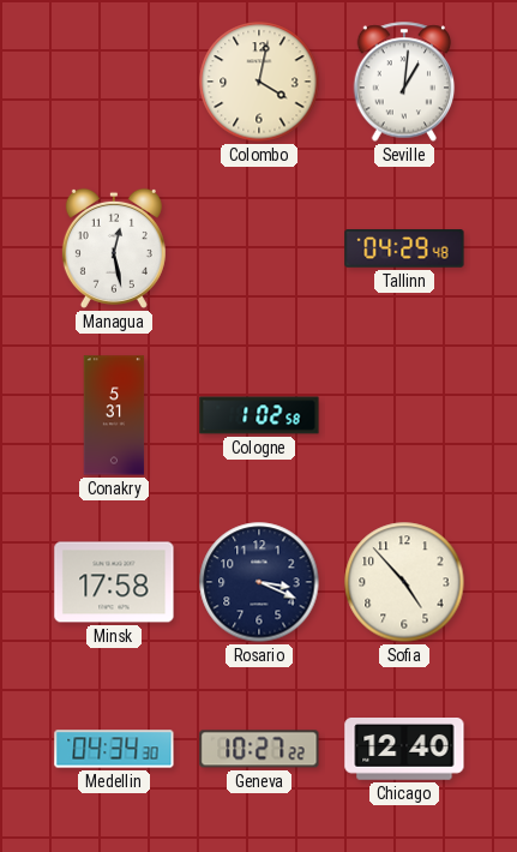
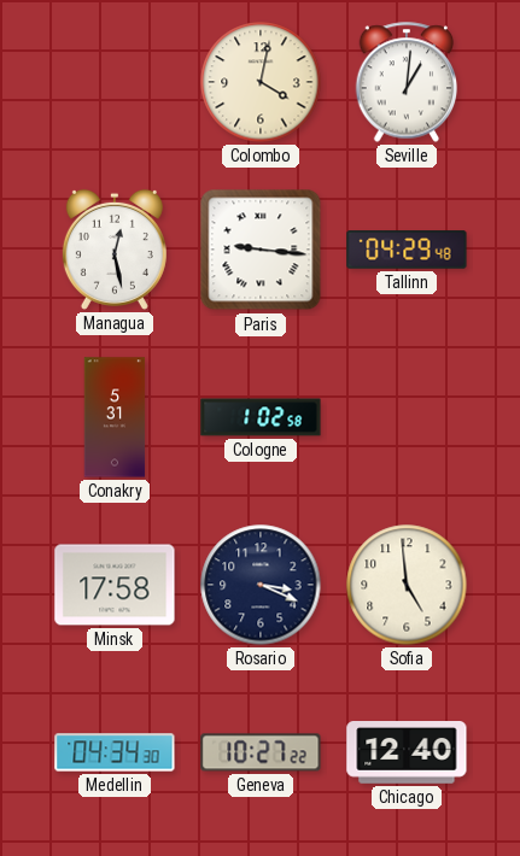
Paris: none -> 9:16
Sofia: 4:53 -> 4:59
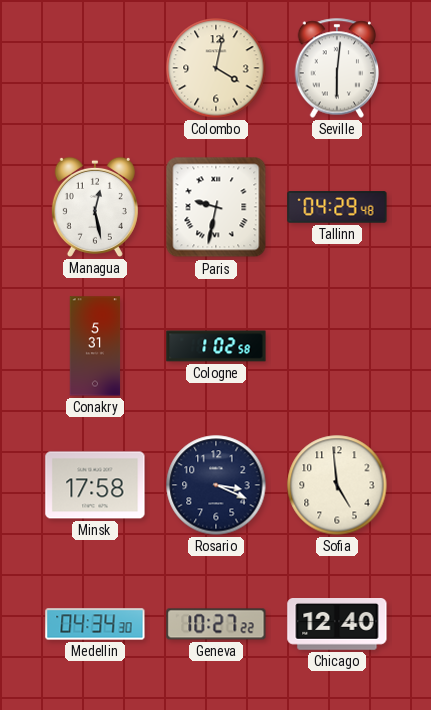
Seville: 1:01 -> 6:01
Paris: 9:16 -> 9:32
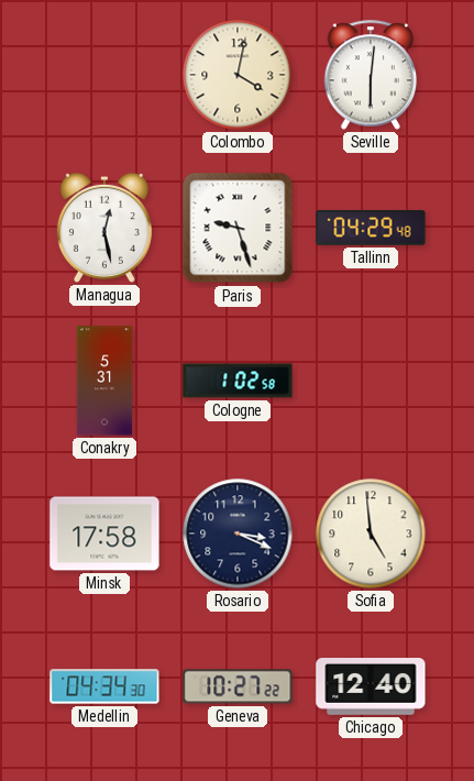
Paris: 9:32 -> 9:27
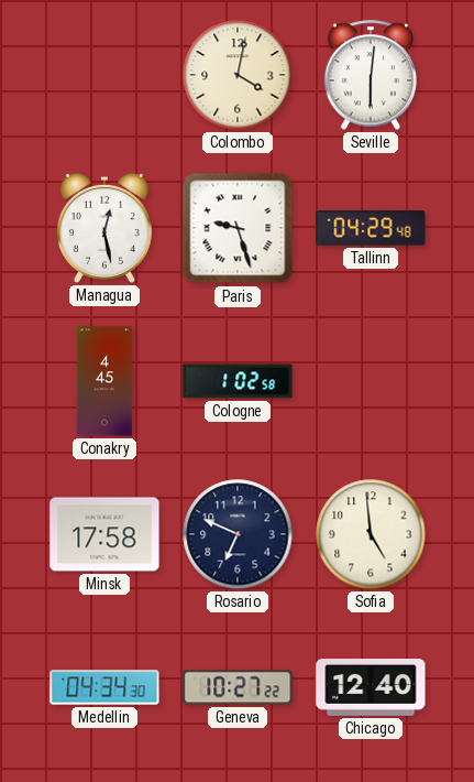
Conakry: 5:31 -> 4:45
Rosario: 3:19 -> 6:49
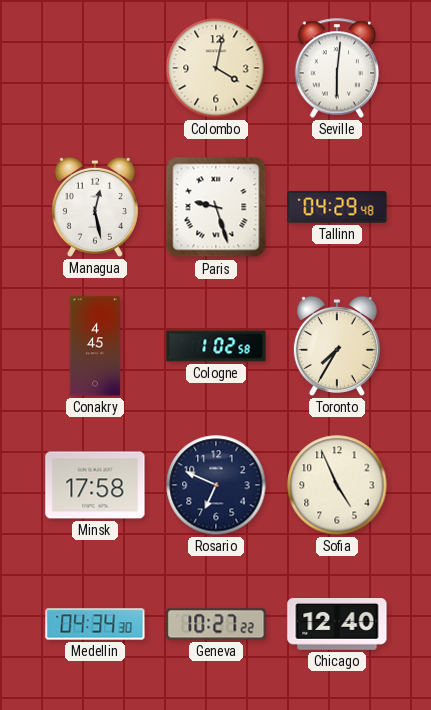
Toronto: none -> 7:35
Sofia: 4:59 -> 4:56
